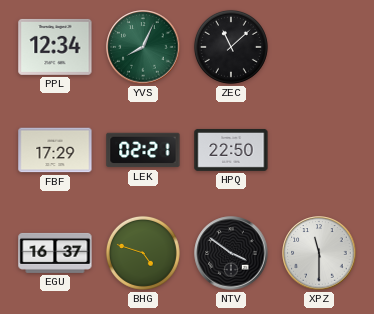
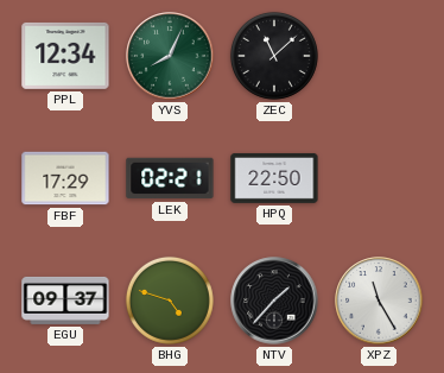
EGU: 16:37 -> 09:37
NTV: 3:51 -> 1:37
XPZ: 11:30 -> 11:25
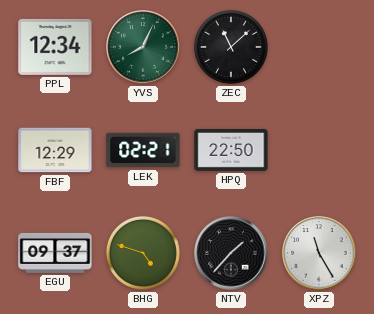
FBF: 17:29 -> 12:29
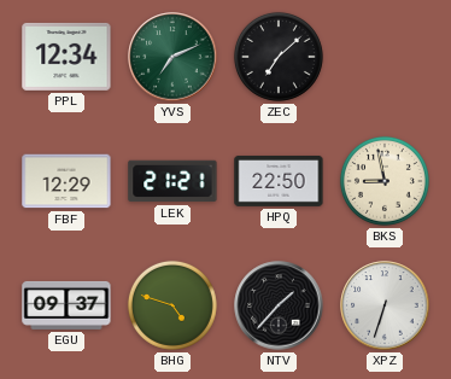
YVS: 8:04 -> 7:11
ZEC: 11:08 -> 7:08
LEK: 02:21 -> 21:21
BKS: none -> 8:58
XPZ: 11:25 -> 6:33
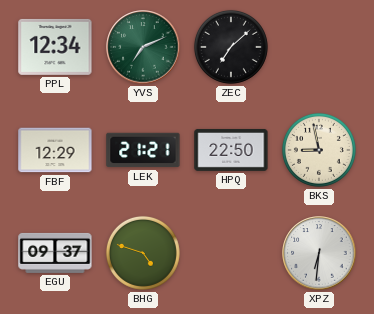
NTV: 1:37 -> none
XPZ: 6:33 -> 6:31
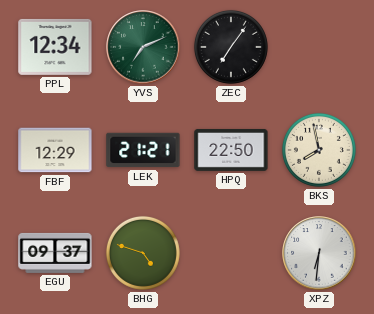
ZEC: 7:08 -> 7:06
BKS: 8:58 -> 7:58
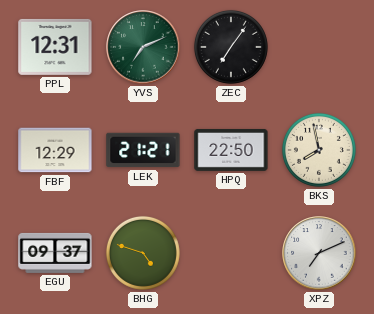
PPL: 12:34 -> 12:31
XPZ: 6:31 -> 7:11
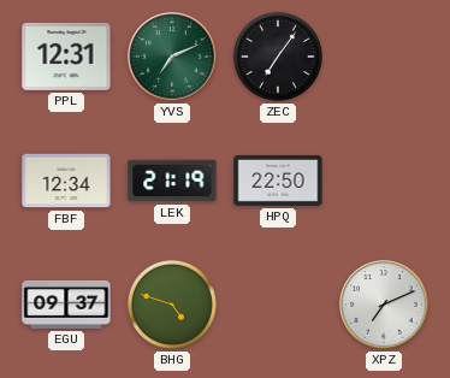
FBF: 12:29 -> 12:34
LEK: 21:21 -> 21:19
BKS: 7:58 -> none
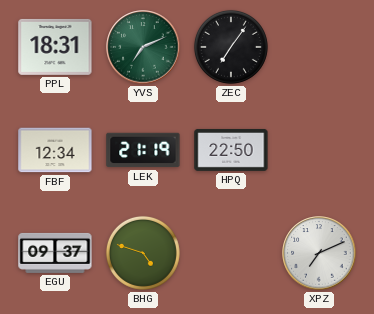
PPL: 12:31 -> 18:31
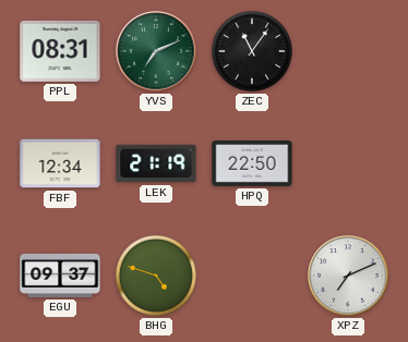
PPL: 18:31 -> 08:31
ZEC: 7:06 -> 11:06
